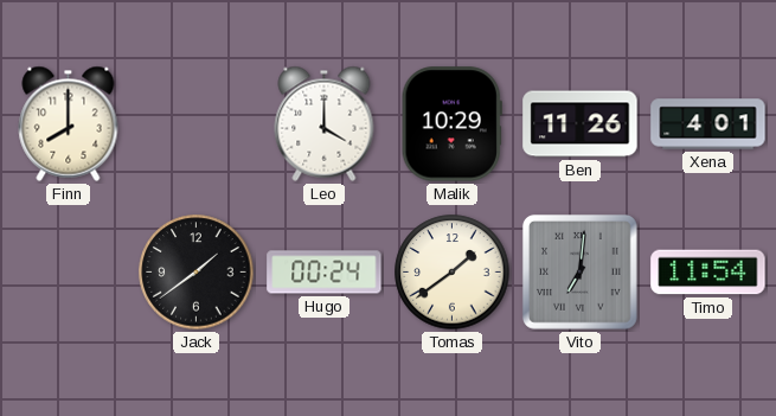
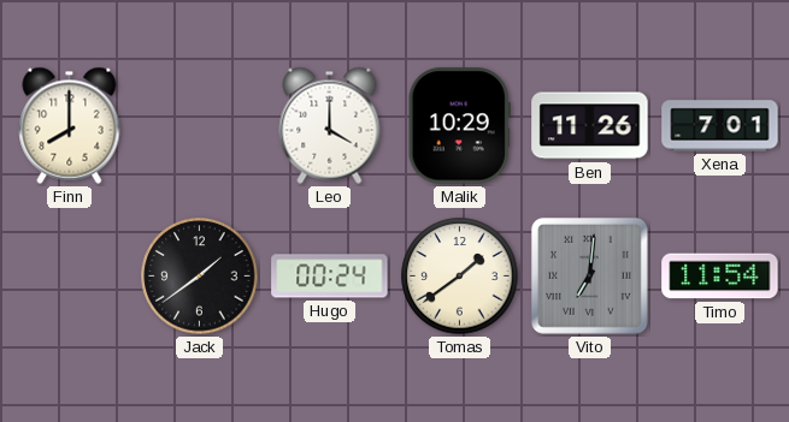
Xena: 4:01 -> 7:01
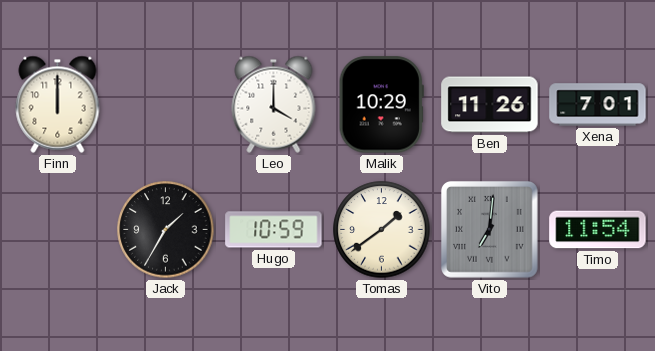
Finn: 8:00 -> 12:00
Jack: 1:39 -> 1:35
Hugo: 00:24 -> 10:59
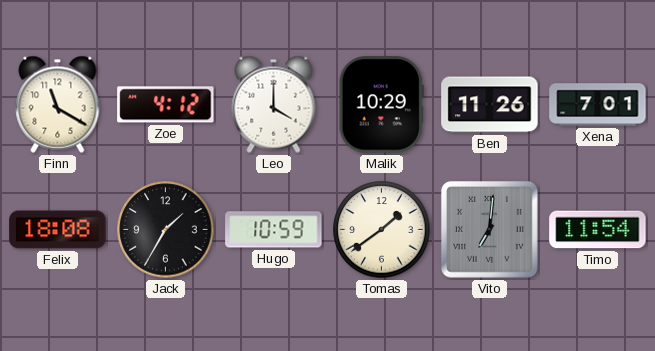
Finn: 12:00 -> 11:20
Zoe: none -> 4:12
Felix: none -> 18:08
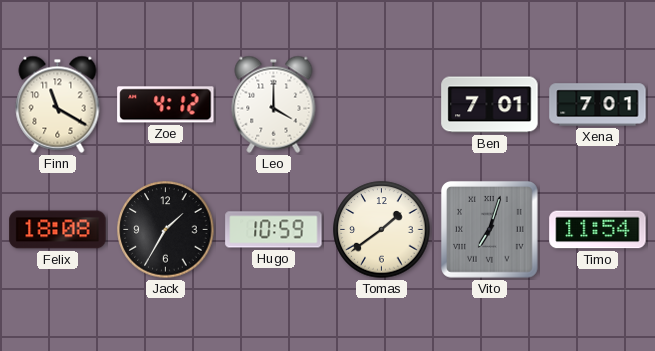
Malik: 10:29 -> none
Ben: 11:26 -> 7:01
Vito: 7:01 -> 7:03
